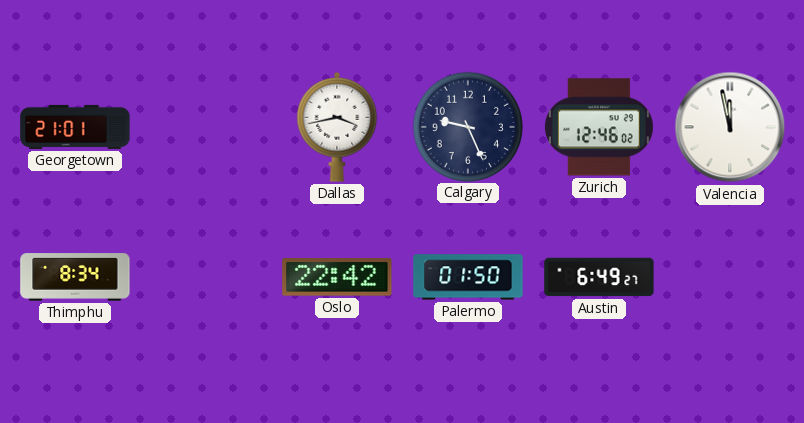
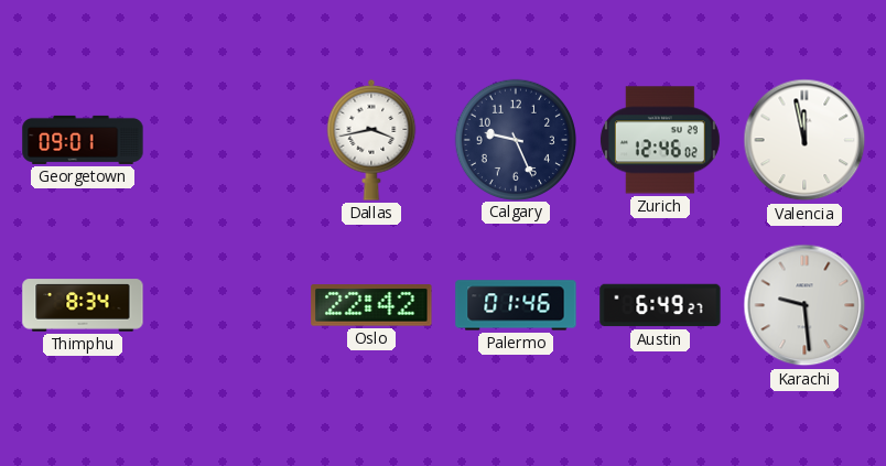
Georgetown: 21:01 -> 09:01
Palermo: 01:50 -> 01:46
Karachi: none -> 9:29
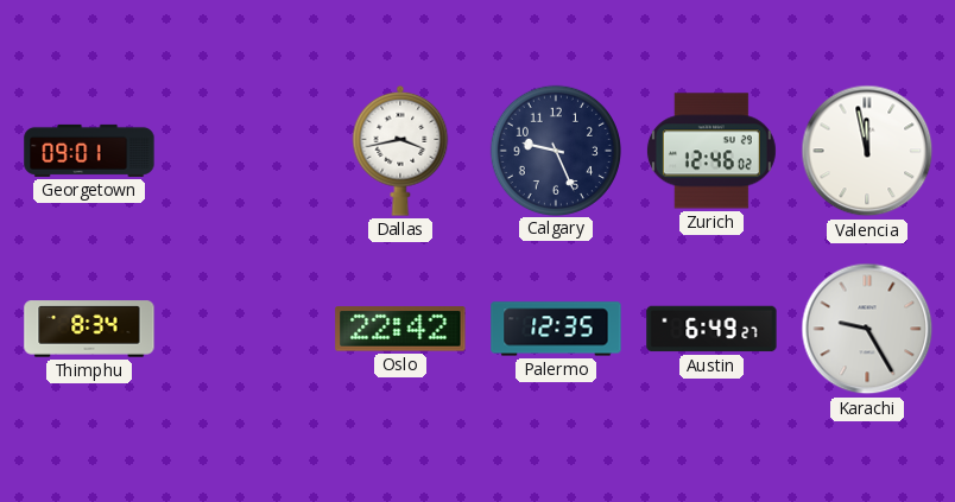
Palermo: 01:46 -> 12:35
Karachi: 9:29 -> 9:25
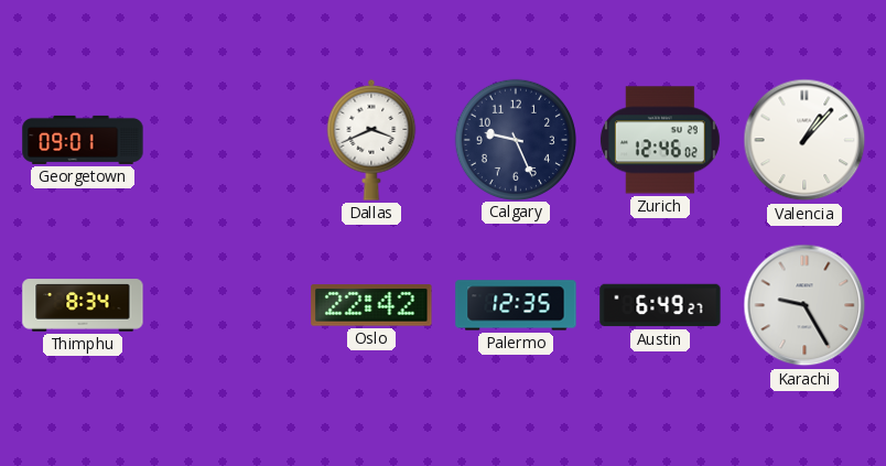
Dallas: 3:43 -> 3:41
Valencia: 11:58 -> 1:07
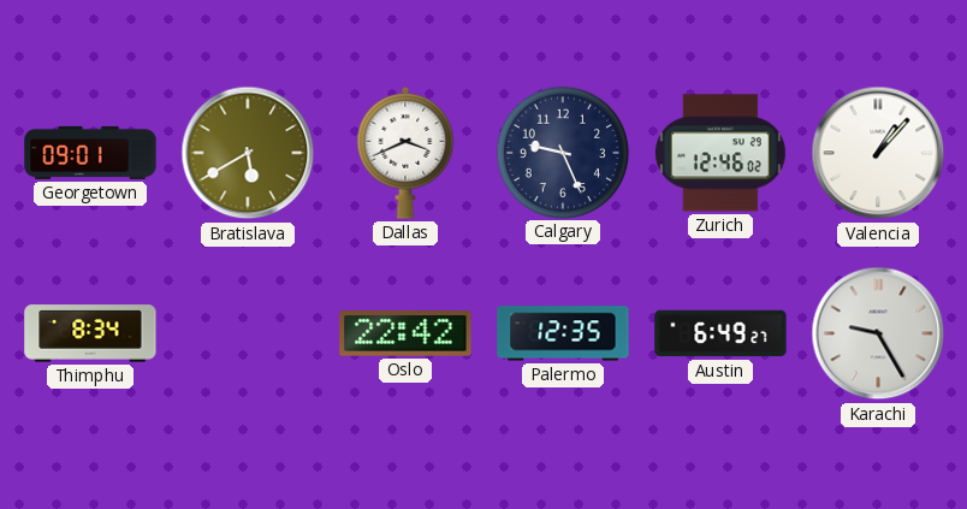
Bratislava: none -> 5:40
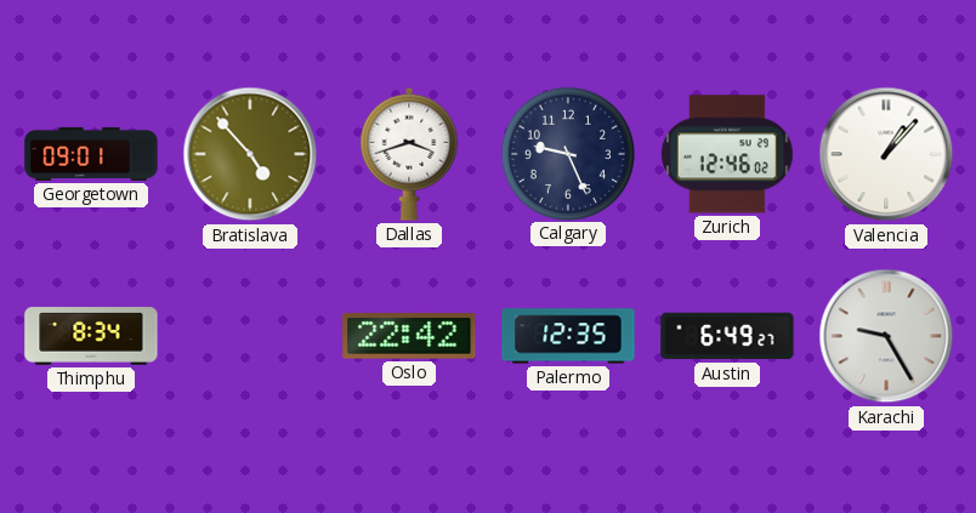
Bratislava: 5:40 -> 4:53
Dallas: 3:41 -> 3:42
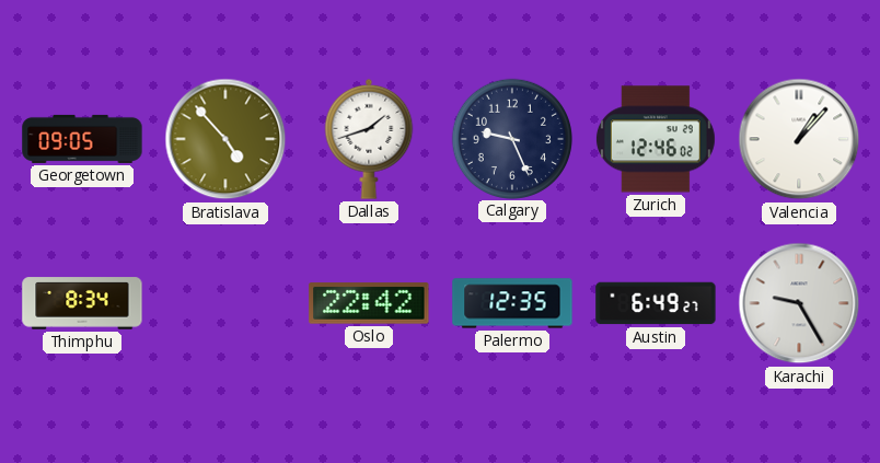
Georgetown: 09:01 -> 09:05
Dallas: 3:42 -> 1:42
